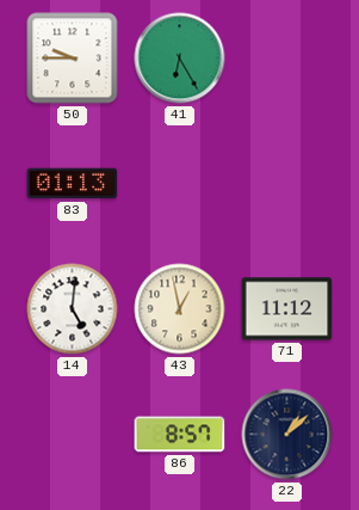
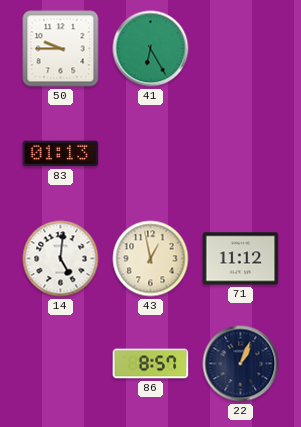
22: 1:08 -> 1:04
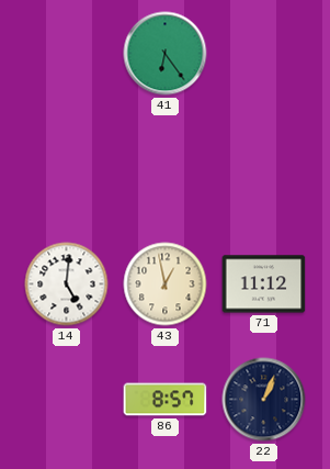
50: 9:45 -> none
41: 6:25 -> 6:24
83: 01:13 -> none
